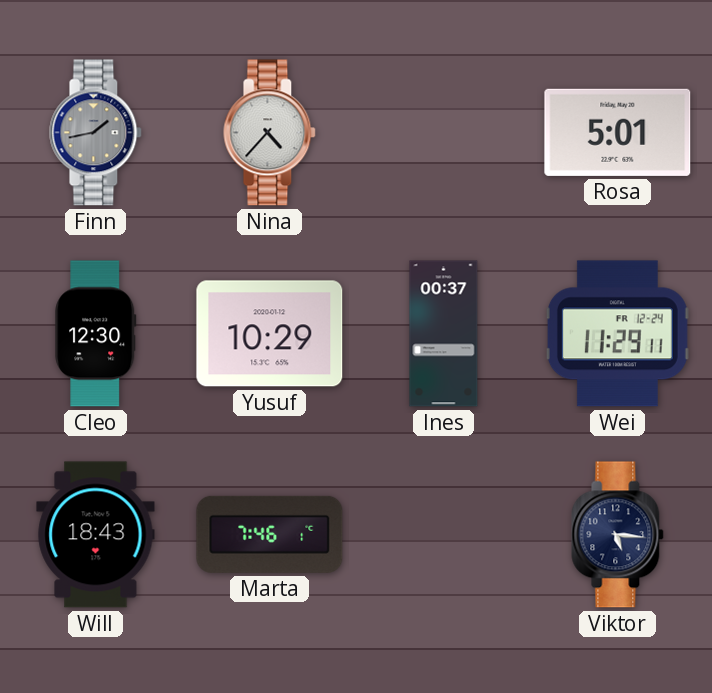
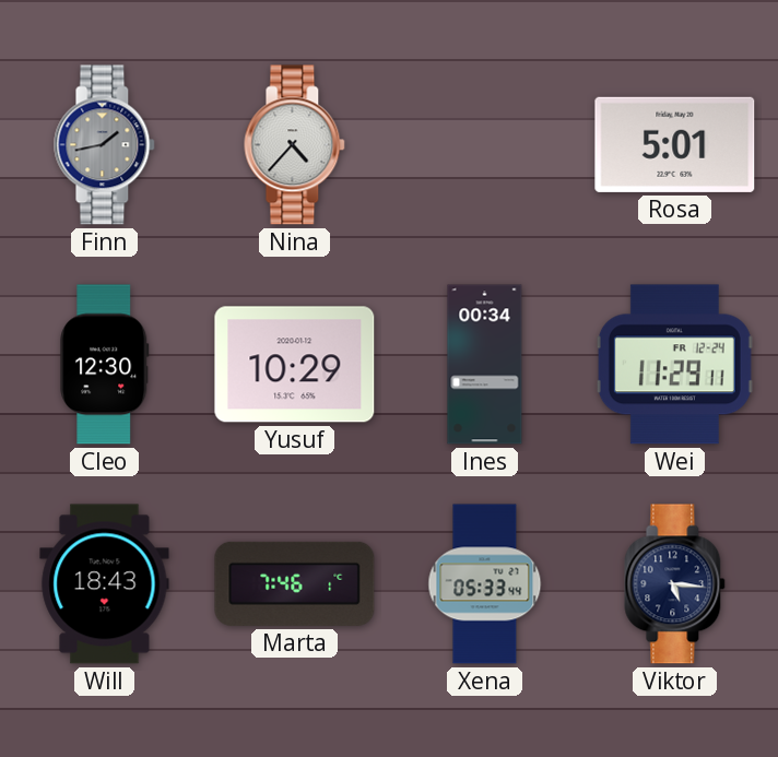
Ines: 00:37 -> 00:34
Xena: none -> 05:33
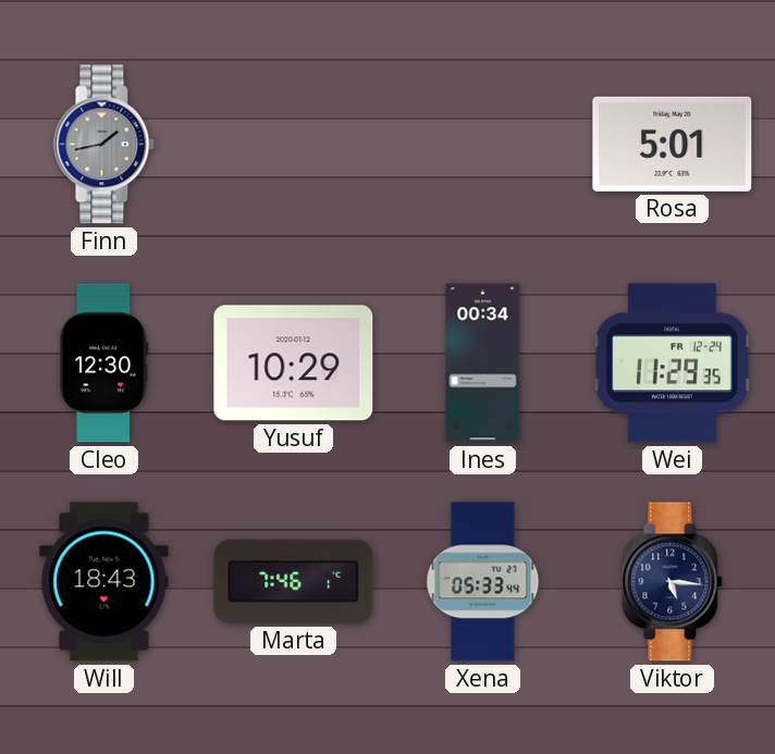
Nina: 4:37 -> none
Wei: 11:29:11 -> 11:29:35
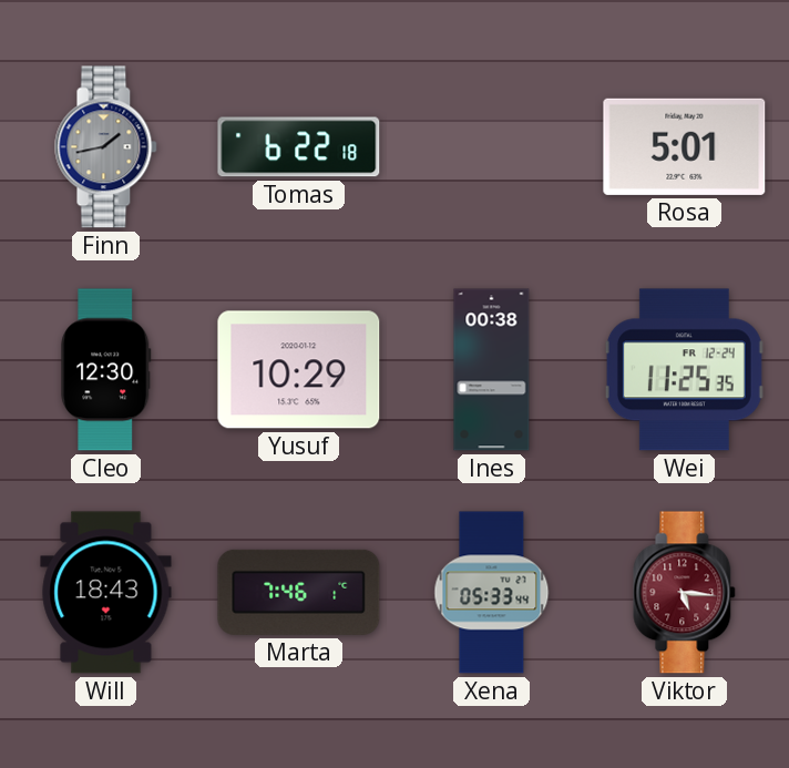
Tomas: none -> 6:22
Ines: 00:34 -> 00:38
Wei: 11:29 -> 11:25
Viktor dial: navy -> burgundy
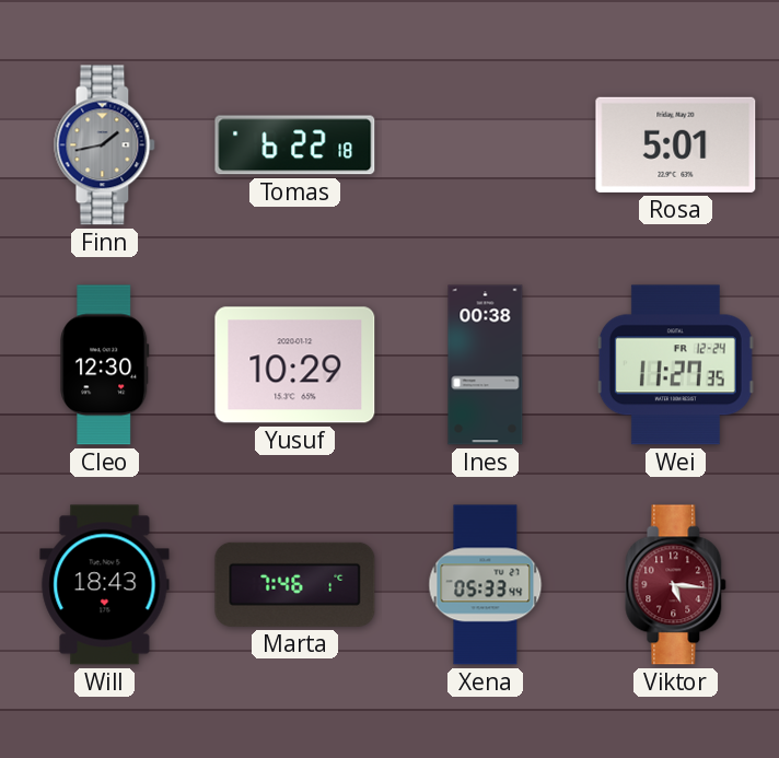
Wei: 11:25 -> 11:27
